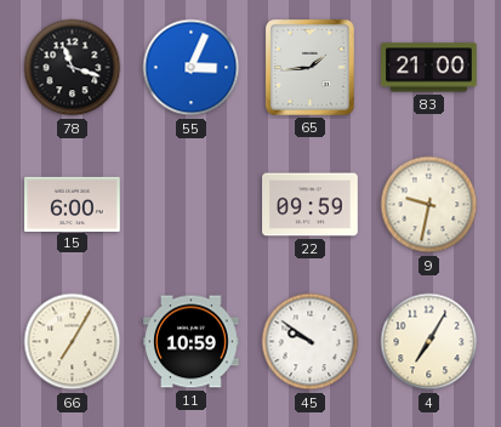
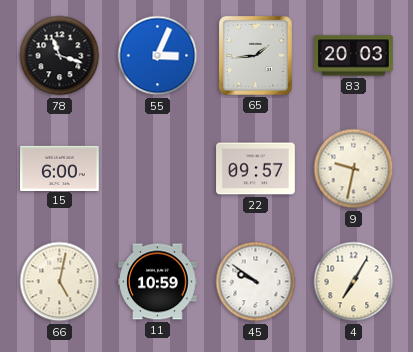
83: 21:00 -> 20:03
22: 09:59 -> 09:57
66: 7:05 -> 5:02
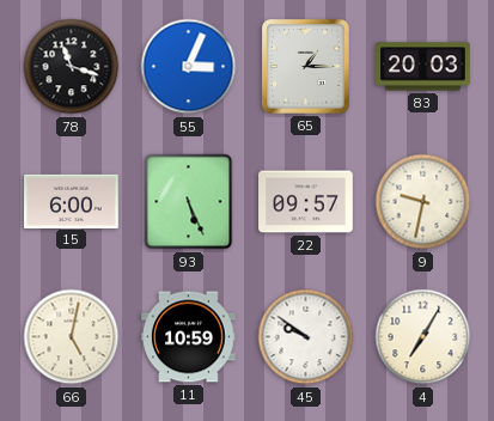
65: 1:44 -> 1:15
93: none -> 5:26
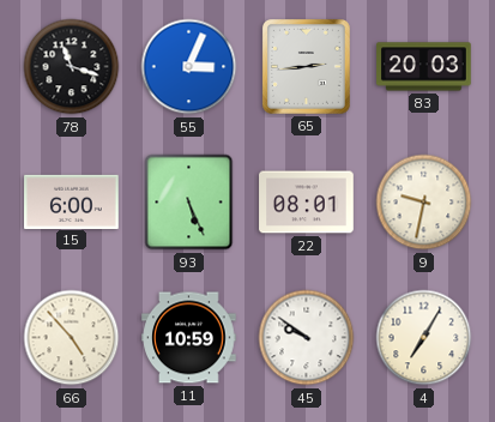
65: 1:15 -> 2:44
22: 09:57 -> 08:01
66: 5:02 -> 4:53
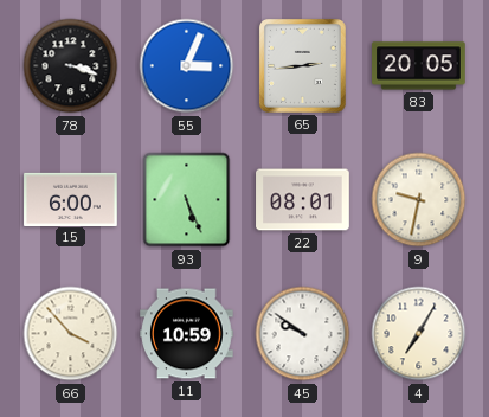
78: 11:18 -> 3:18
83: 20:03 -> 20:05
66: 4:53 -> 3:53
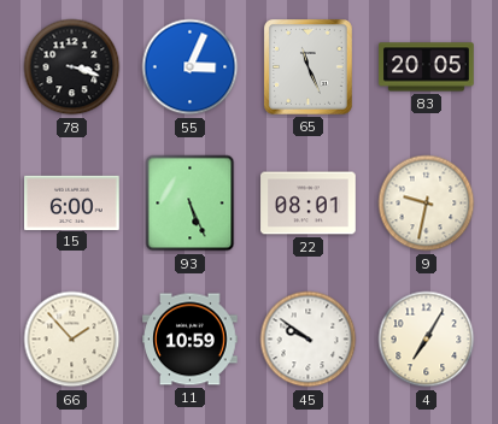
65: 2:44 -> 11:26
66: 3:53 -> 1:53
